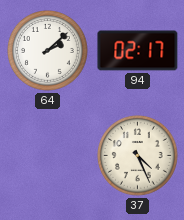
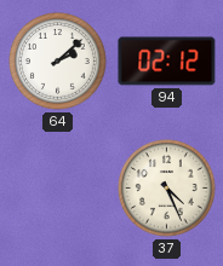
94: 02:17 -> 02:12
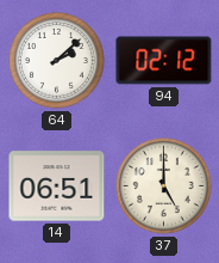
14: none -> 06:51
37: 4:26 -> 5:00
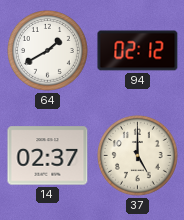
64: 2:08 -> 1:40
14: 06:51 -> 02:37
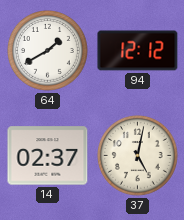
94: 02:12 -> 12:12
37: 5:00 -> 5:02
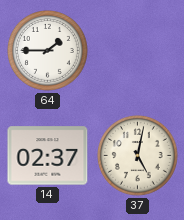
64: 1:40 -> 1:45
94: 12:12 -> none
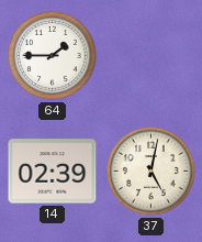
14: 02:37 -> 02:39
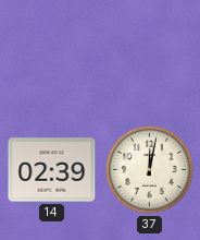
64: 1:45 -> none
37: 5:02 -> 12:02
